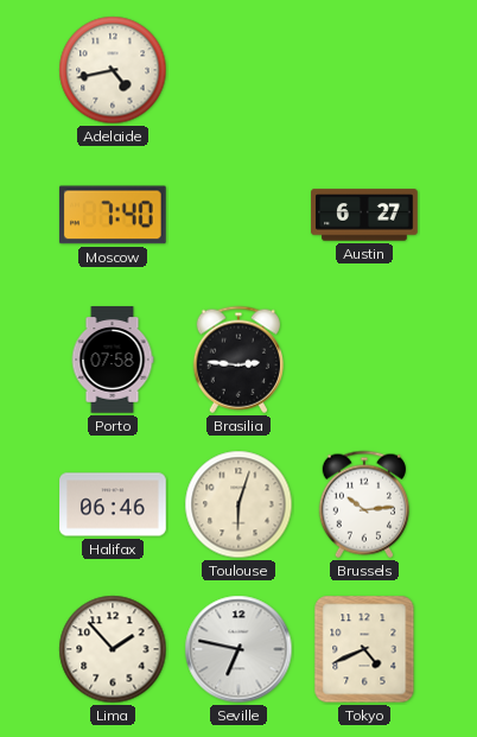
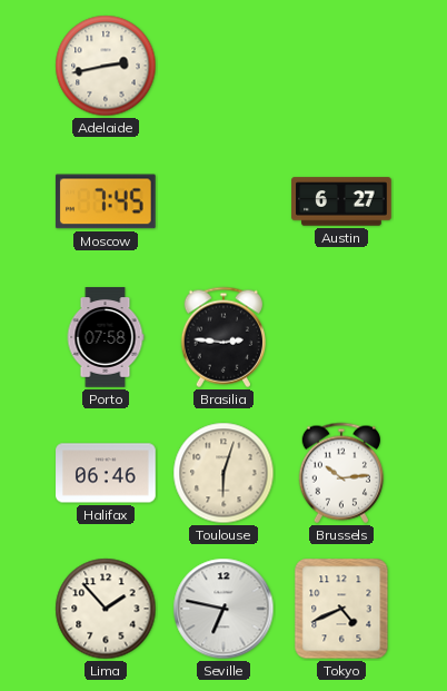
Adelaide: 4:43 -> 2:43
Moscow: 7:40 -> 7:45
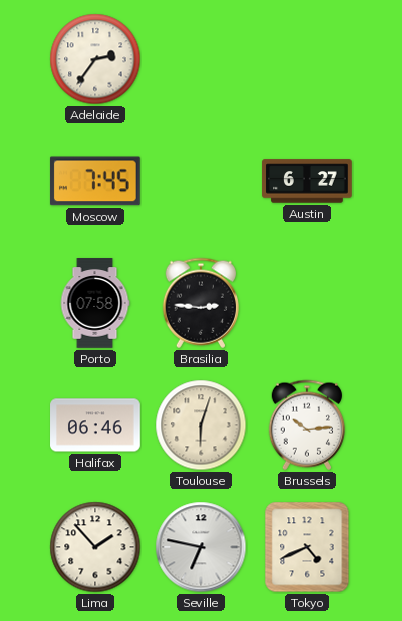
Adelaide: 2:43 -> 2:36
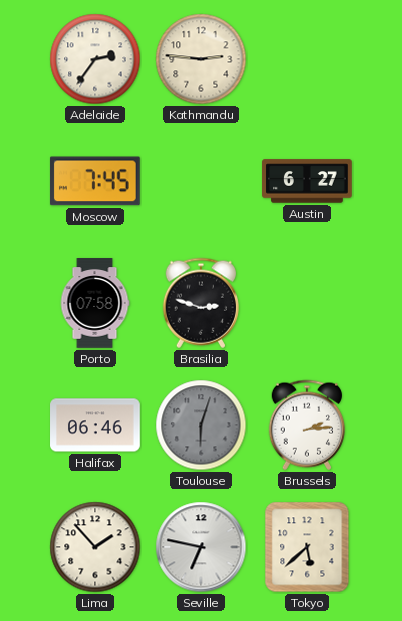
Kathmandu: none -> 2:46
Brasilia: 2:46 -> 2:48
Toulouse dial: cream -> grey
Brussels: 10:14 -> 2:14
Tokyo: 4:41 -> 5:38
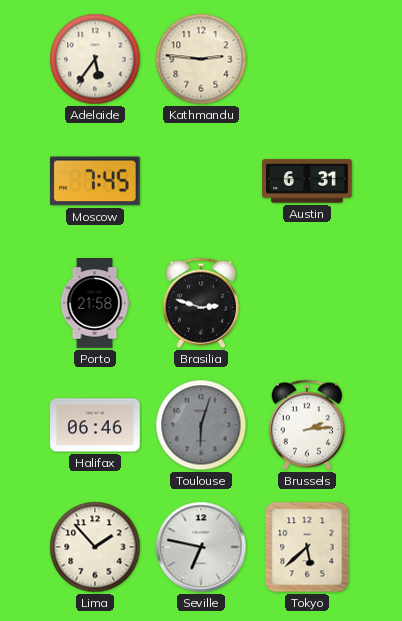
Adelaide: 2:36 -> 5:36
Austin: 6:27 -> 6:31
Porto: 07:58 -> 21:58
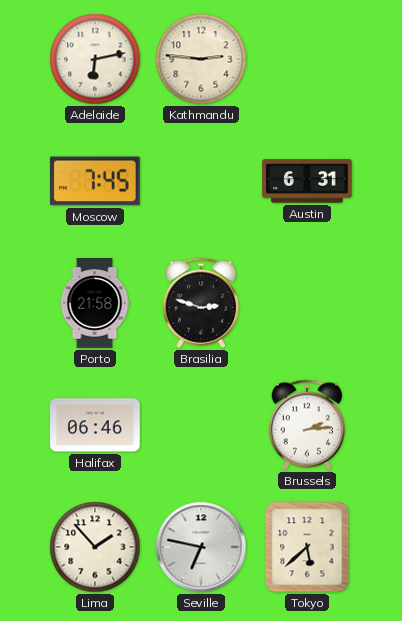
Adelaide: 5:36 -> 6:13
Toulouse: 6:03 -> none
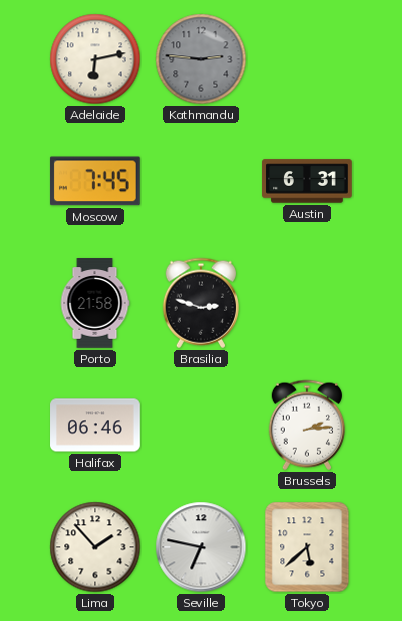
Kathmandu dial: cream -> grey
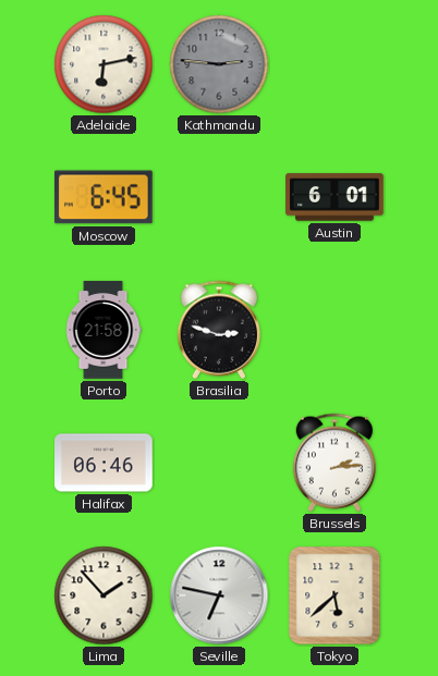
Moscow: 7:45 -> 6:45
Austin: 6:31 -> 6:01
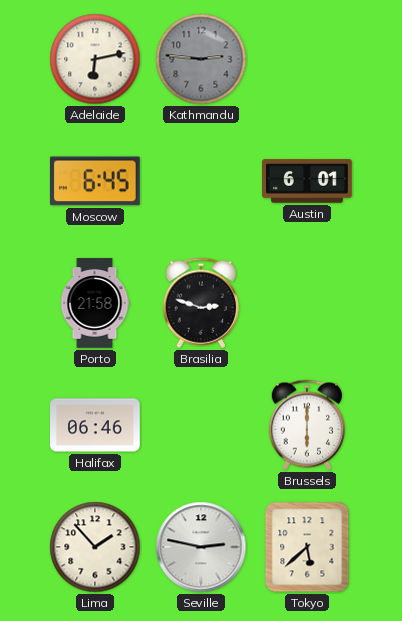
Brussels: 2:14 -> 6:00
Seville: 6:47 -> 2:47
